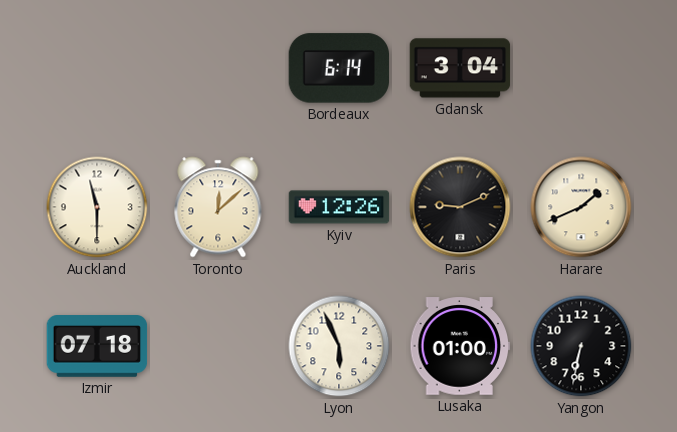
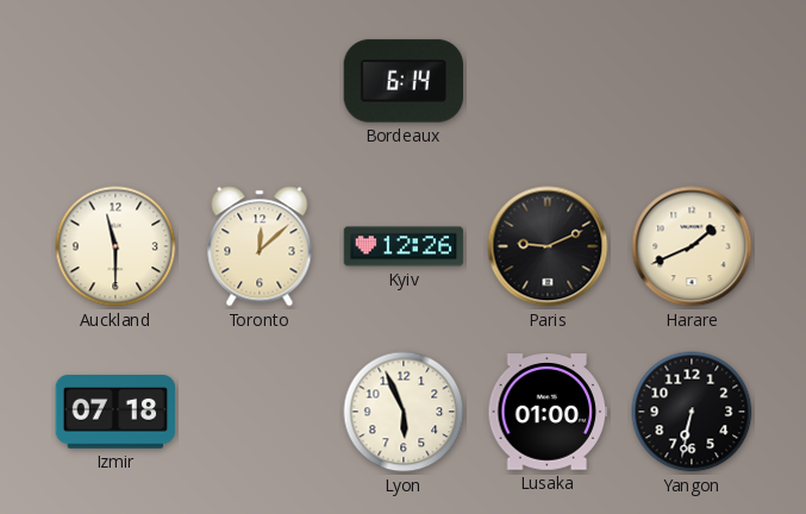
Gdansk: 3:04 -> none
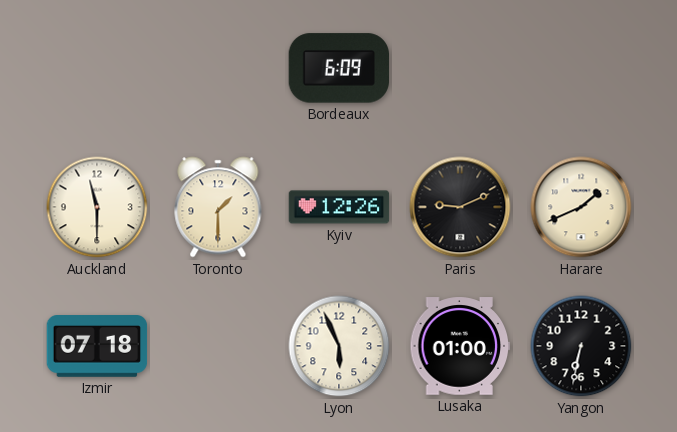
Bordeaux: 6:14 -> 6:09
Toronto: 12:08 -> 1:30
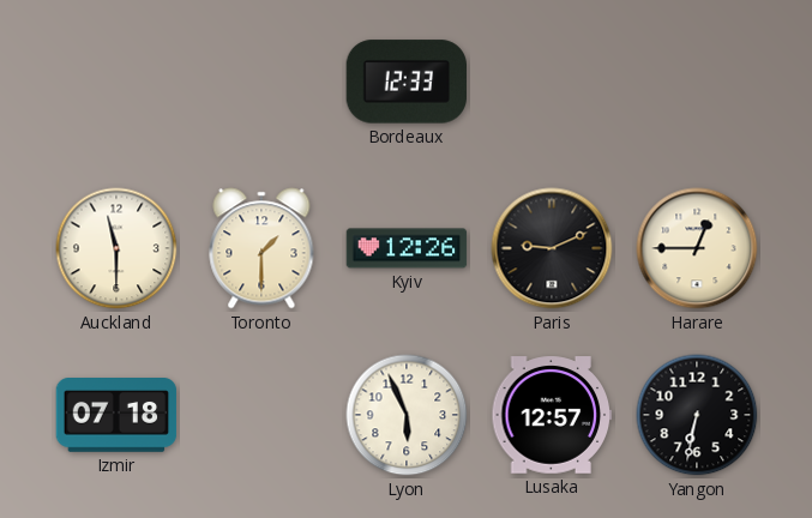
Bordeaux: 6:09 -> 12:33
Harare: 1:41 -> 12:45
Lusaka: 01:00 -> 12:57
